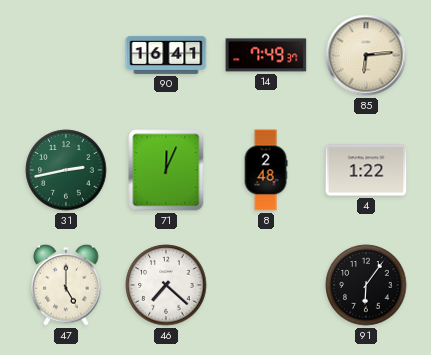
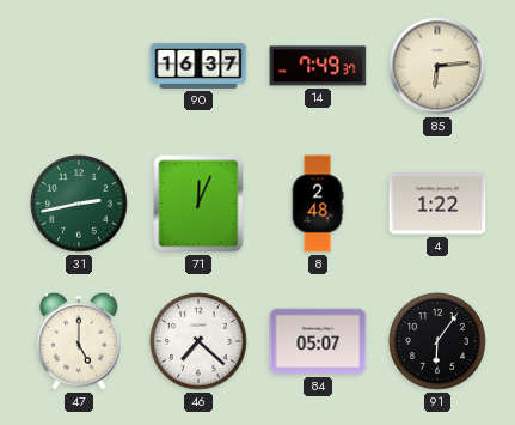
90: 16:41 -> 16:37
84: none -> 05:07
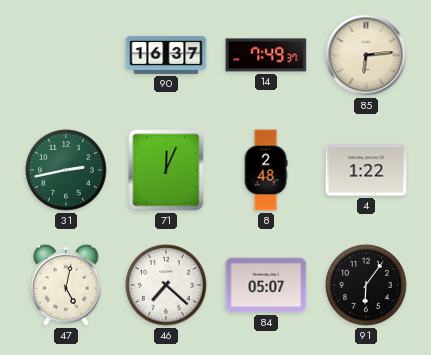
47: 5:00 -> 5:02
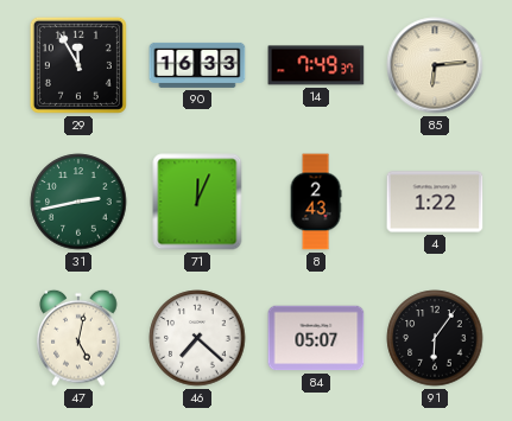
29: none -> 11:55
90: 16:37 -> 16:33
8: 2:48 -> 2:43
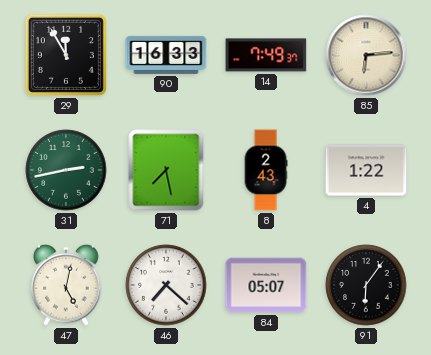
71: 12:04 -> 7:28
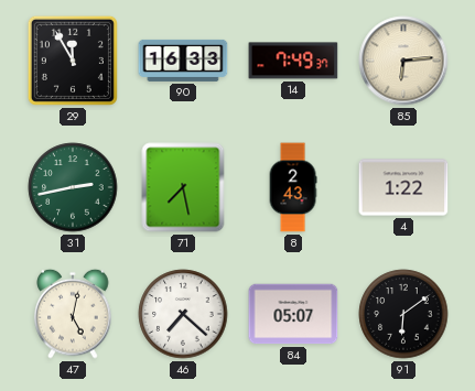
91: 6:06 -> 6:09
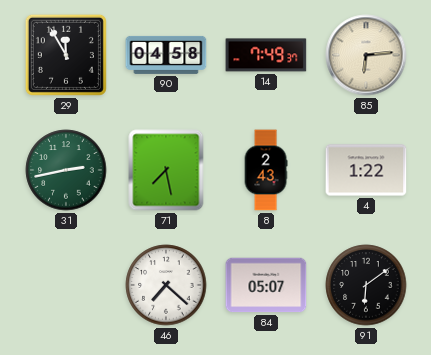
90: 16:33 -> 04:58
47: 5:02 -> none
